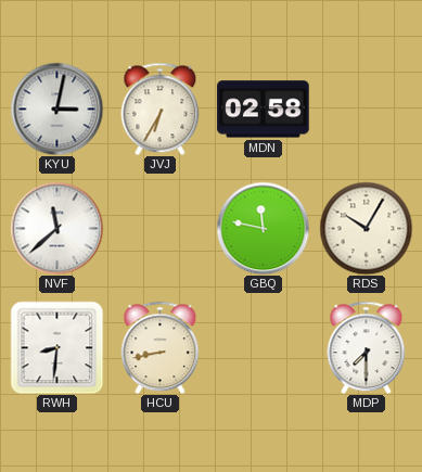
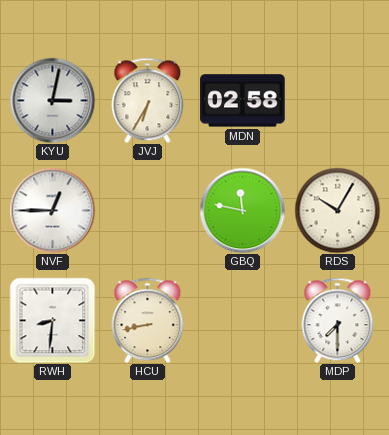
NVF: 11:38 -> 12:45
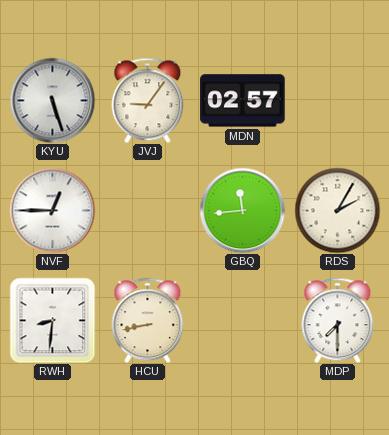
KYU: 3:02 -> 5:27
JVJ: 6:35 -> 9:06
MDN: 02:58 -> 02:57
GBQ: 11:47 -> 11:44
RDS: 10:05 -> 2:05
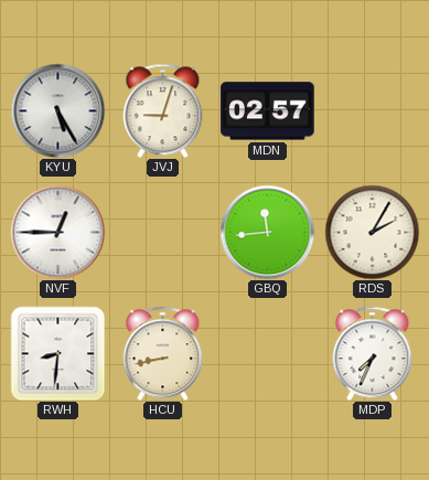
KYU: 5:27 -> 5:25
JVJ: 9:06 -> 9:03
MDP: 7:30 -> 7:34
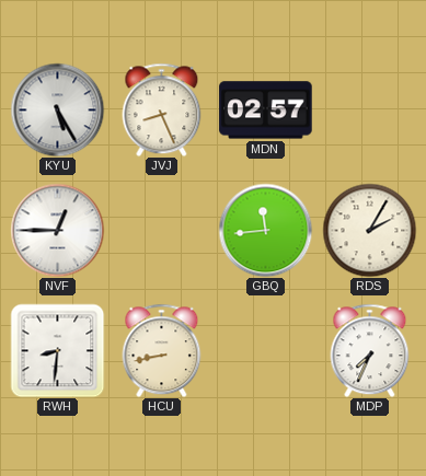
JVJ: 9:03 -> 8:26
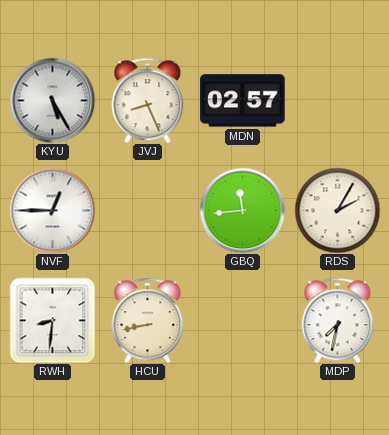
MDP: 7:34 -> 7:32
